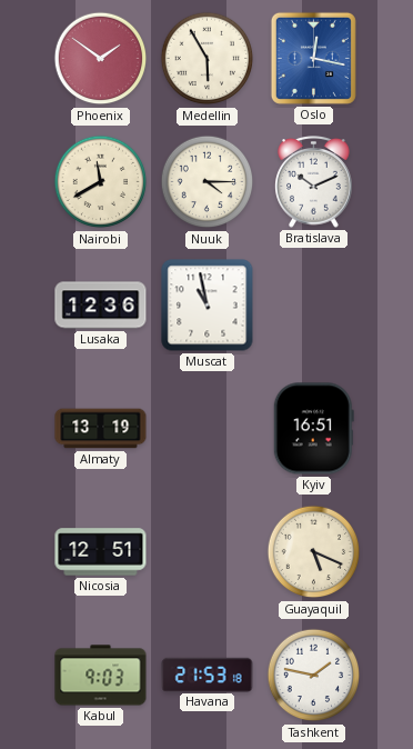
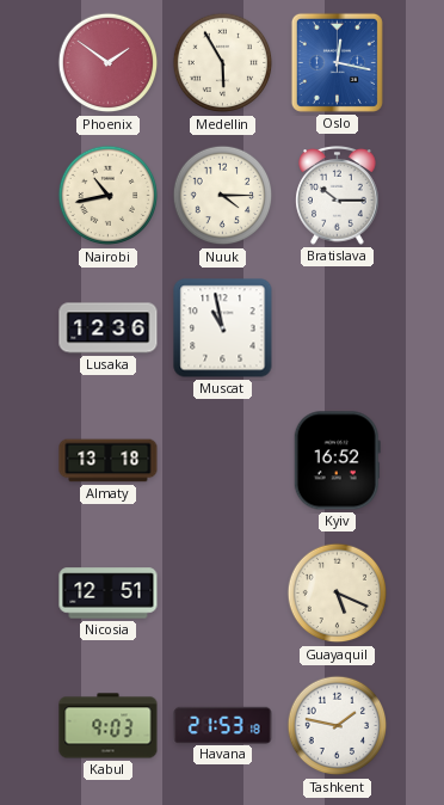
Nairobi: 11:40 -> 10:43
Bratislava: 10:11 -> 10:15
Almaty: 13:19 -> 13:18
Kyiv: 16:51 -> 16:52
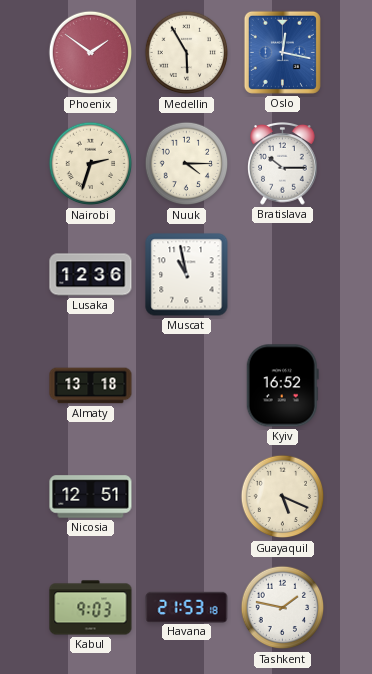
Nairobi: 10:43 -> 2:33
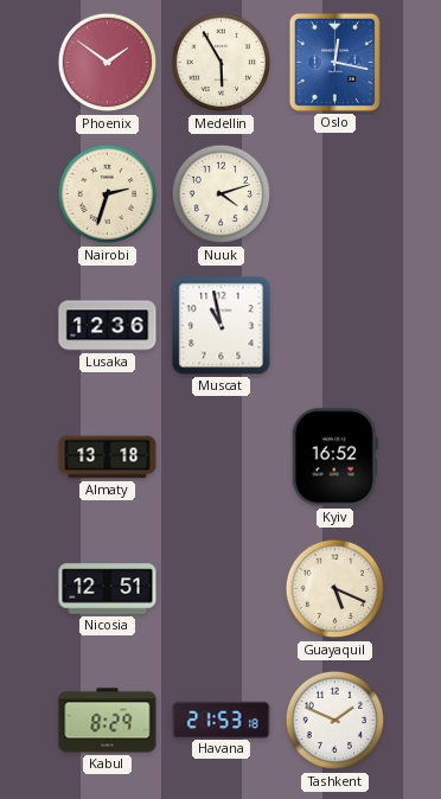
Nuuk: 4:15 -> 4:12
Bratislava: 10:15 -> none
Kabul: 9:03 -> 8:29
Tashkent: 1:47 -> 1:49
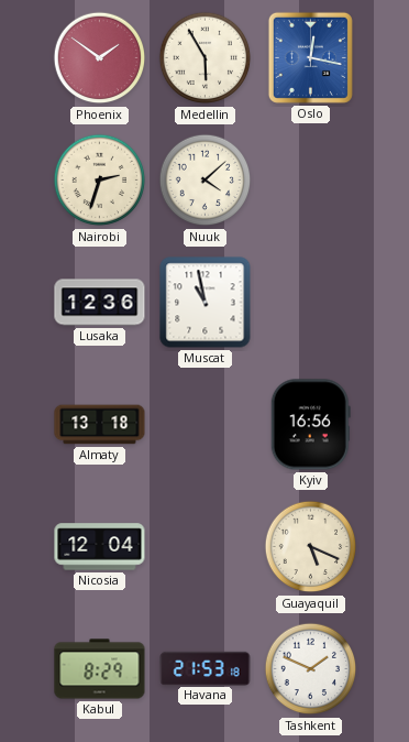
Nuuk: 4:12 -> 4:08
Kyiv: 16:52 -> 16:56
Nicosia: 12:51 -> 12:04
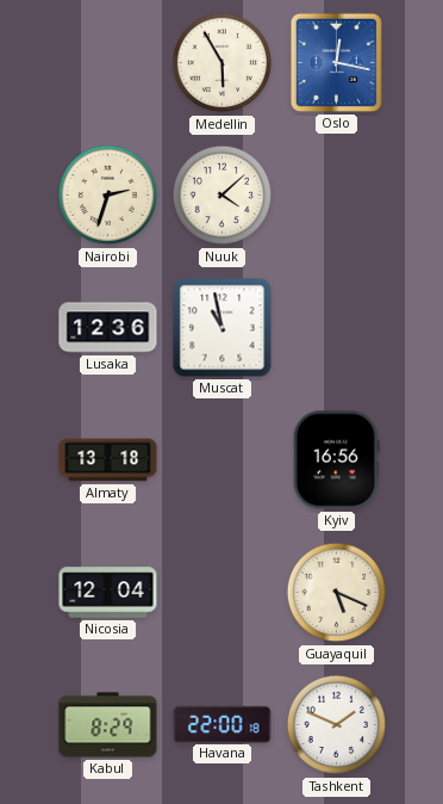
Phoenix: 1:51 -> none
Havana: 21:53 -> 22:00
